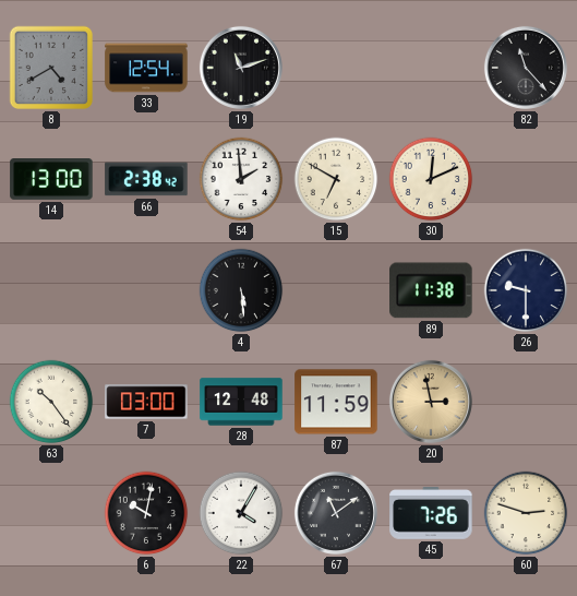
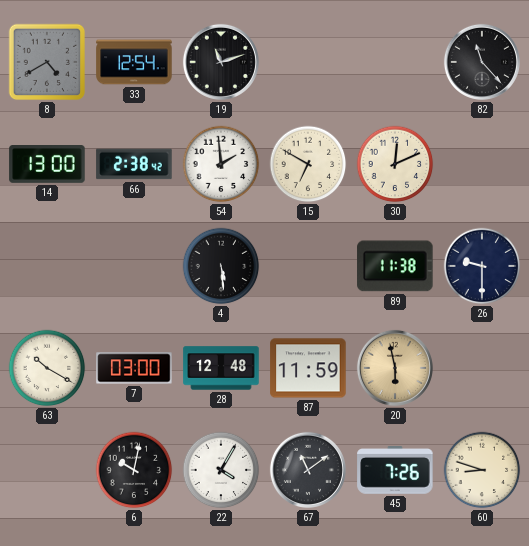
63: 10:24 -> 10:20
20: 2:58 -> 5:58
60: 2:48 -> 8:48
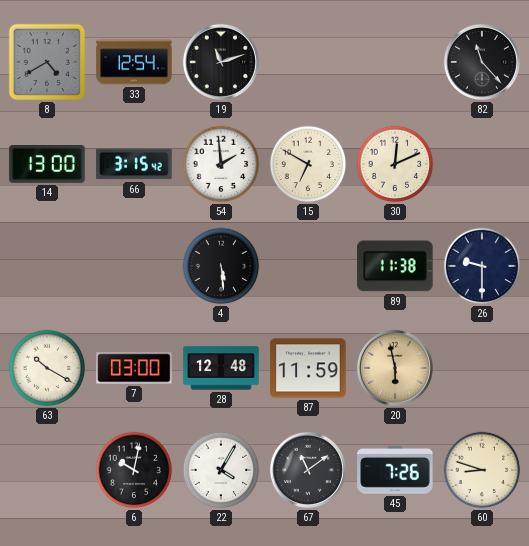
66: 2:38 -> 3:15
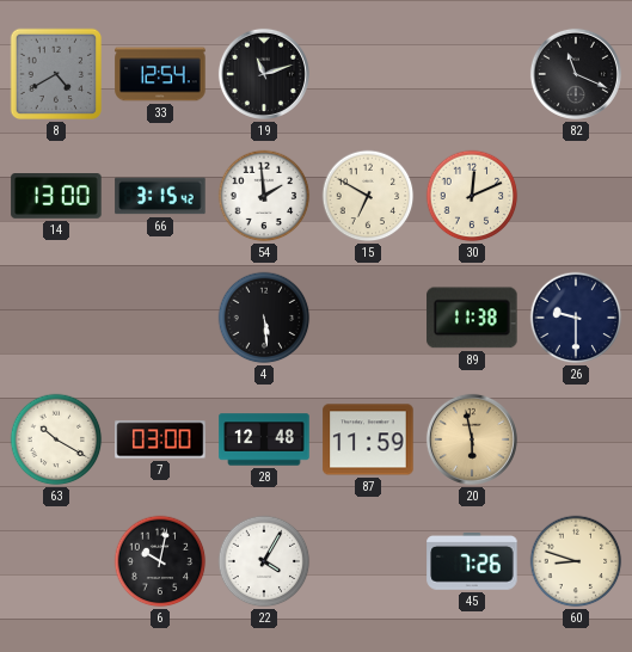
82: 11:23 -> 11:19
67: 11:09 -> none
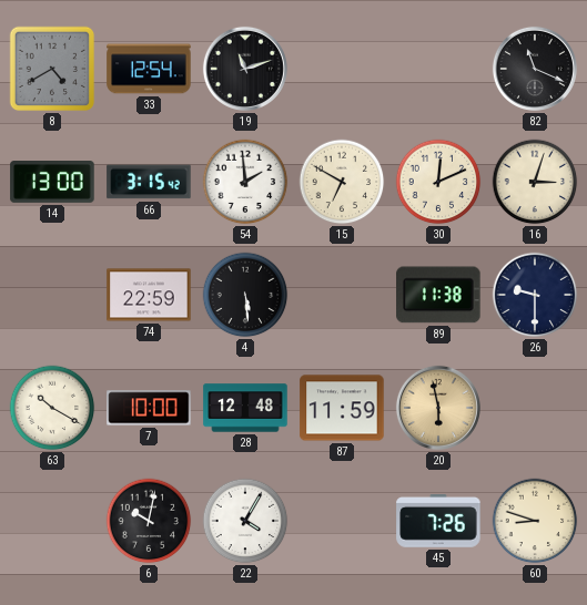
16: none -> 3:03
74: none -> 22:59
7: 03:00 -> 10:00
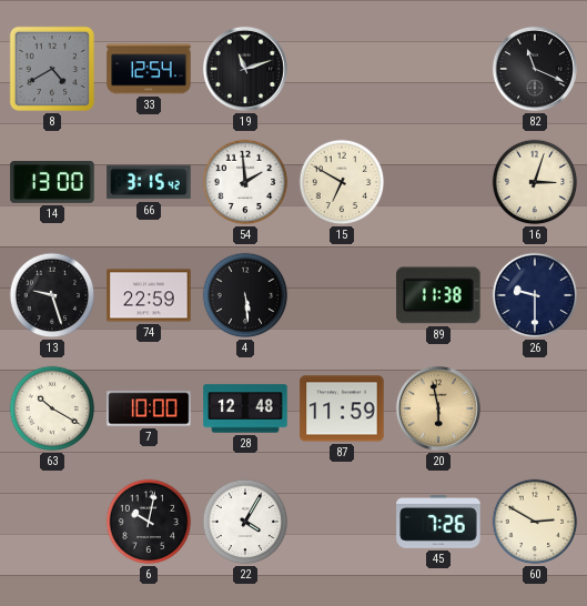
30: 12:11 -> none
13: none -> 9:27
60: 8:48 -> 2:50
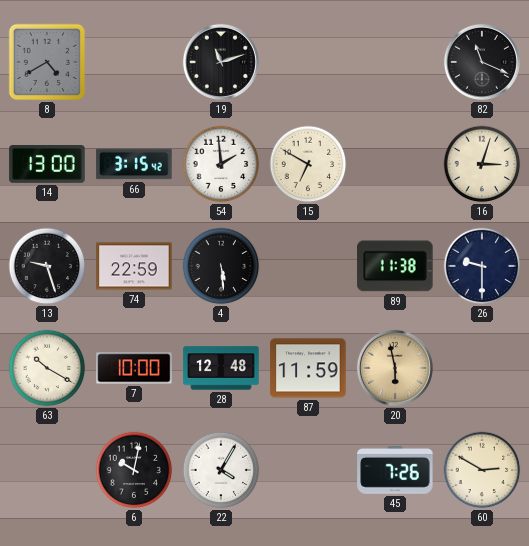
33: 12:54 -> none
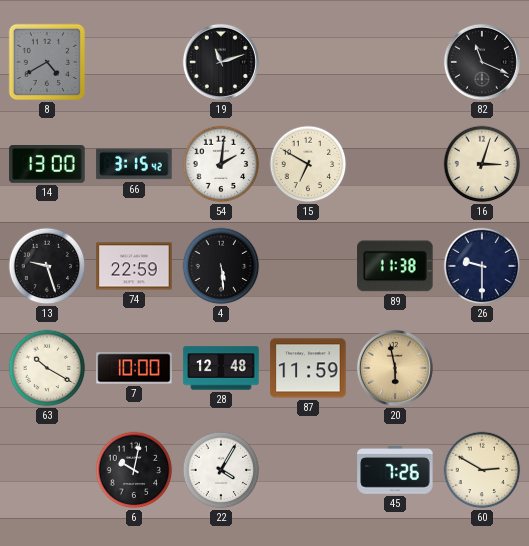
54: 1:59 -> 2:01
